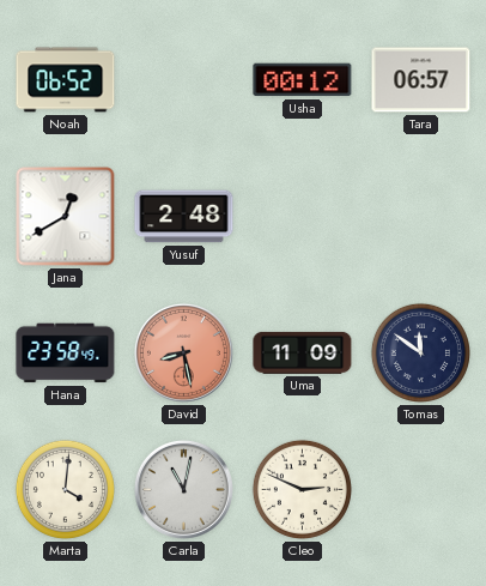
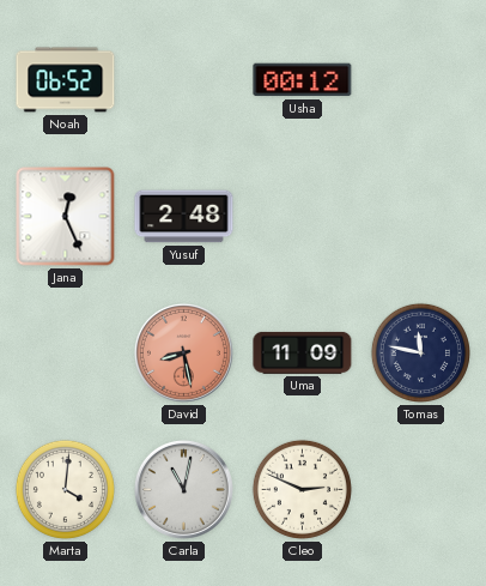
Tara: 06:57 -> none
Jana: 12:40 -> 12:26
Hana: 23:58 -> none
Tomas: 11:51 -> 11:47
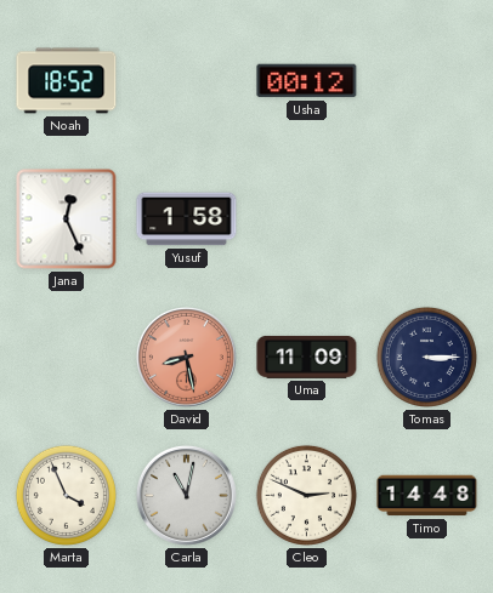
Noah: 06:52 -> 18:52
Yusuf: 2:48 -> 1:58
Tomas: 11:47 -> 3:15
Marta: 4:01 -> 3:56
Timo: none -> 14:48
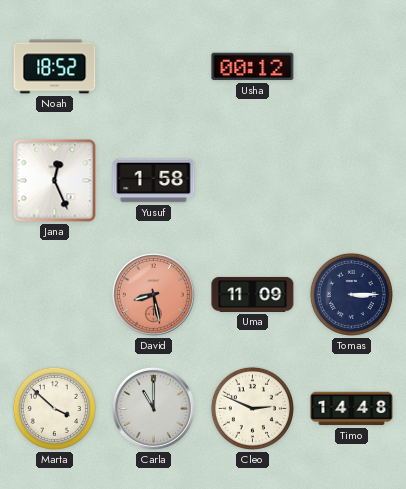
Marta: 3:56 -> 3:52
Carla: 11:02 -> 11:00
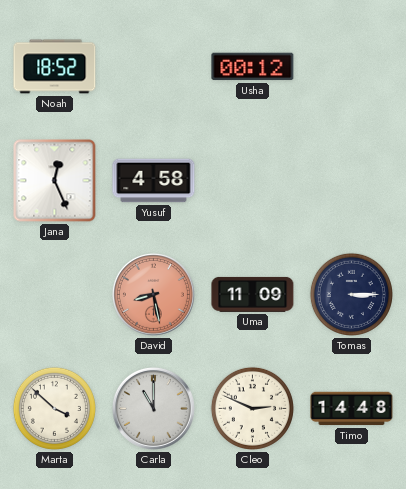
Yusuf: 1:58 -> 4:58
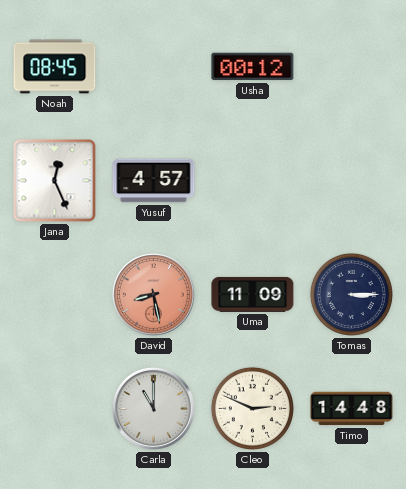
Noah: 18:52 -> 08:45
Yusuf: 4:58 -> 4:57
Marta: 3:52 -> none
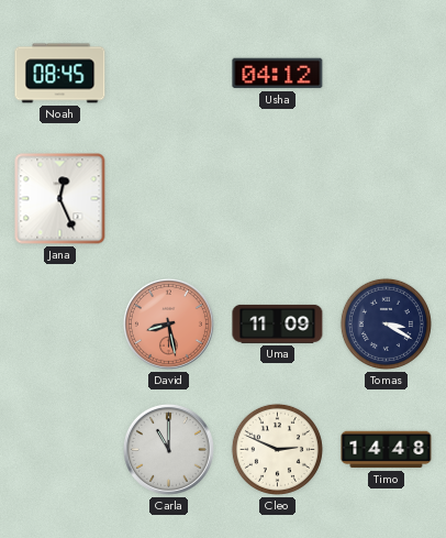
Usha: 00:12 -> 04:12
Yusuf: 4:57 -> none
Tomas: 3:15 -> 3:20
